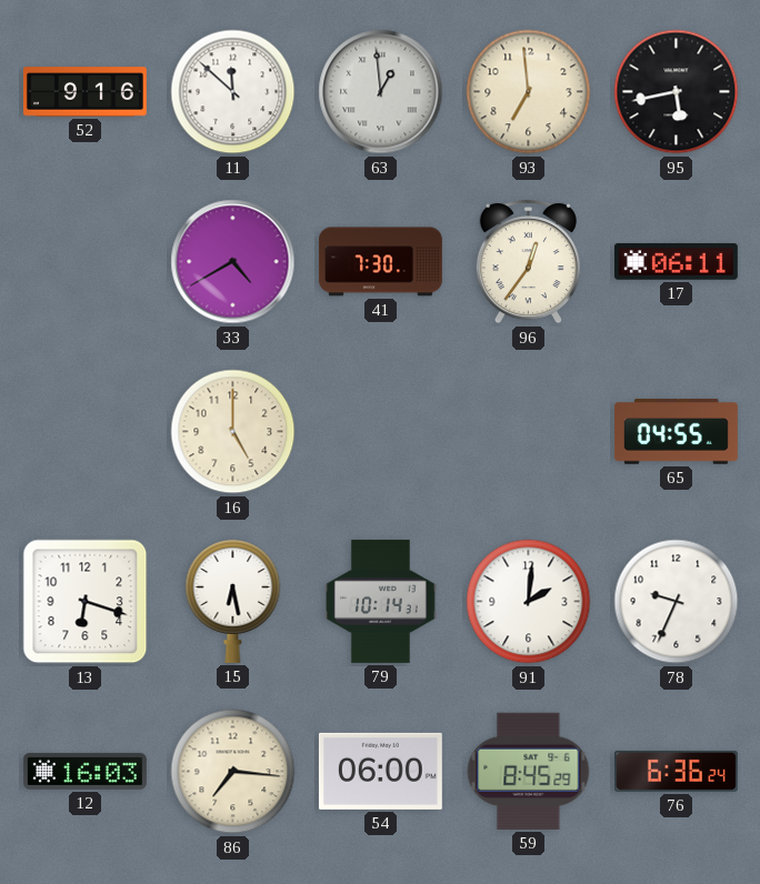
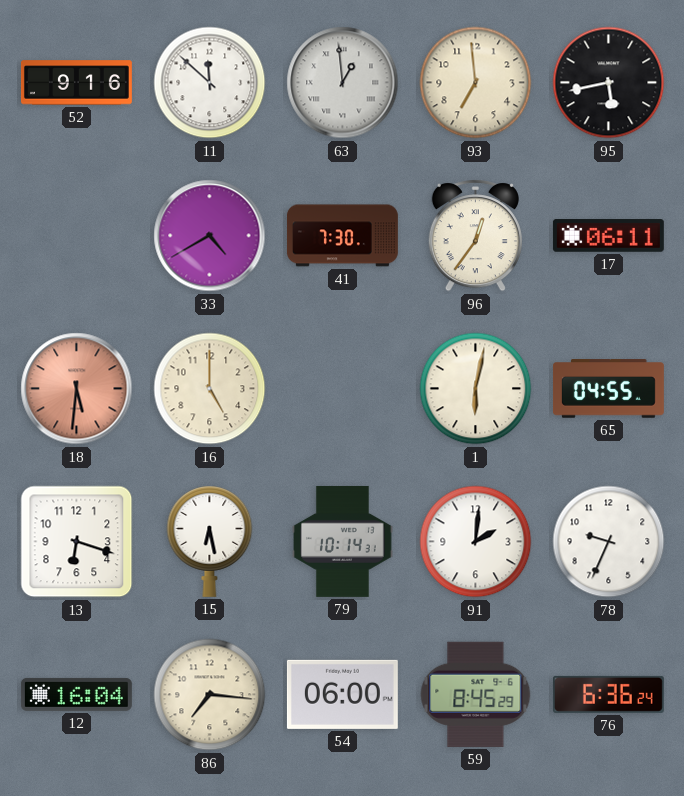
18: none -> 5:31
1: none -> 6:02
12: 16:03 -> 16:04
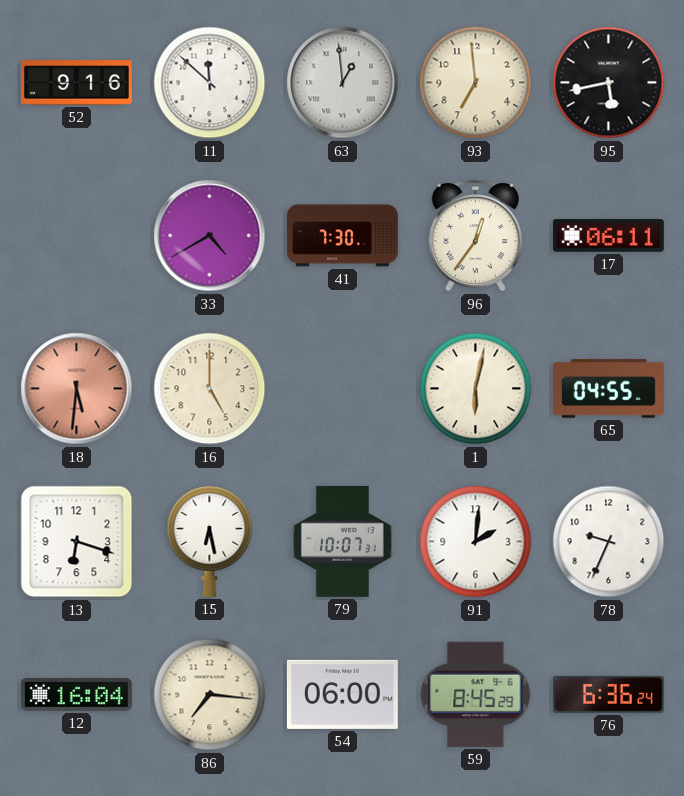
79: 10:14 -> 10:07
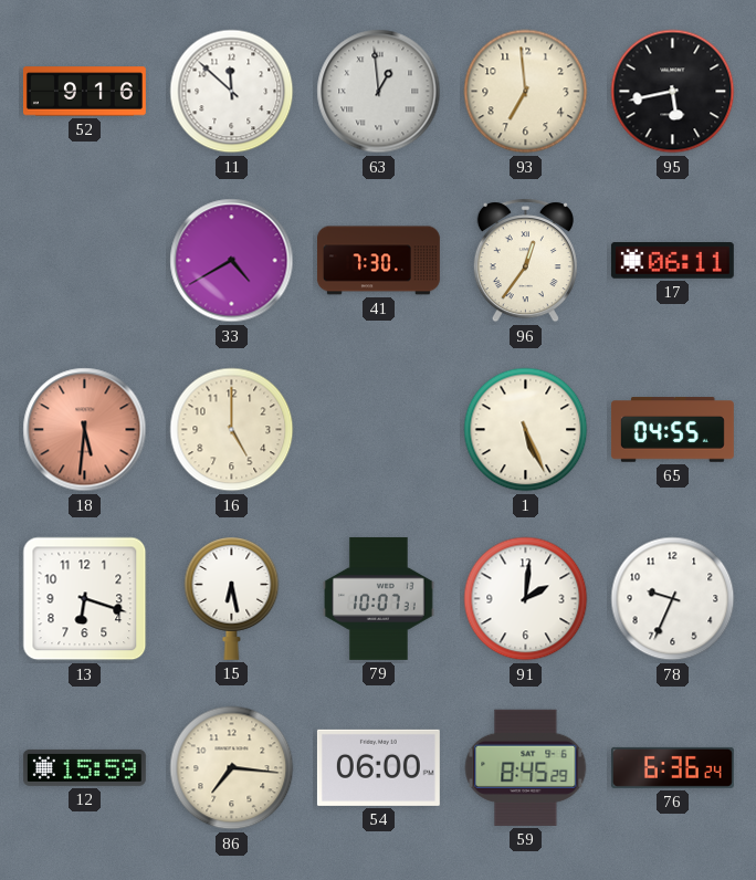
1: 6:02 -> 5:26
12: 16:04 -> 15:59
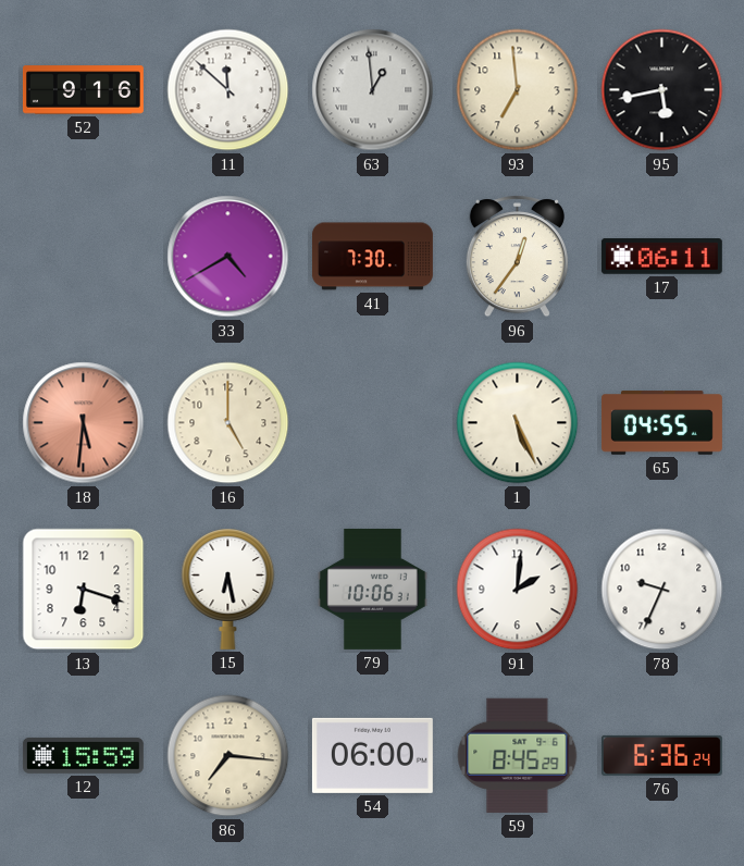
79: 10:07 -> 10:06
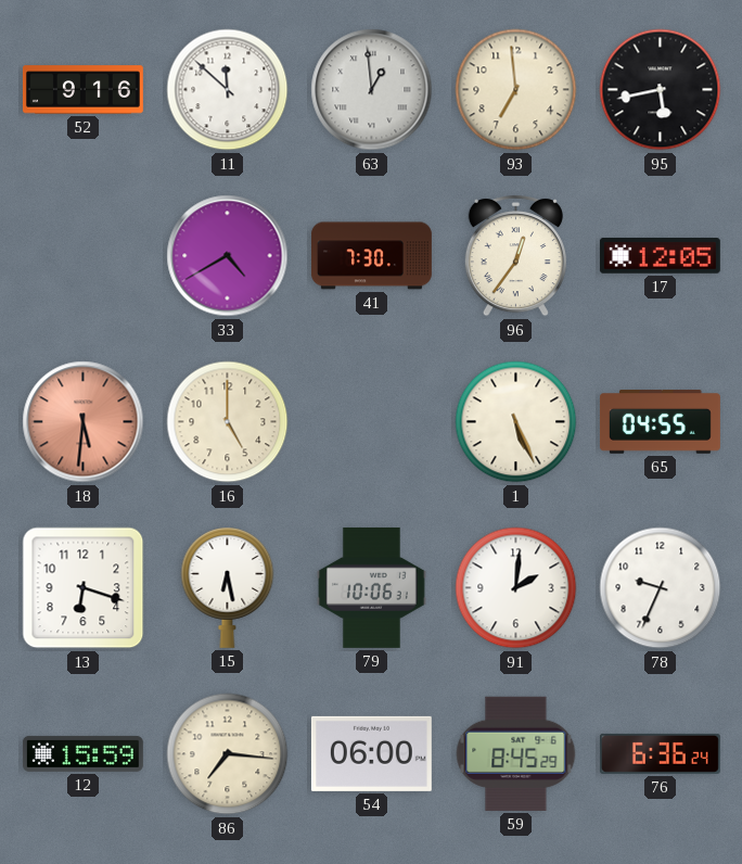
17: 06:11 -> 12:05
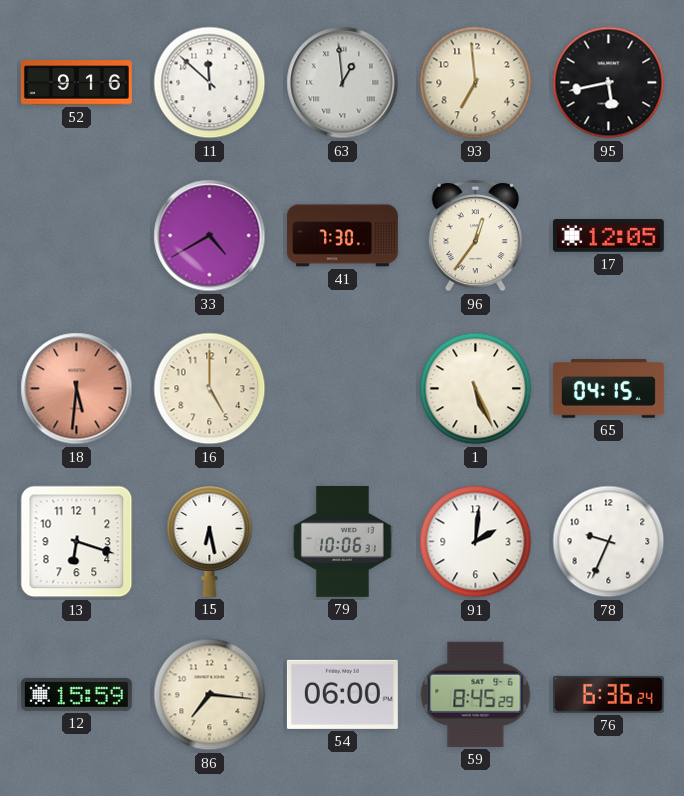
65: 04:55 -> 04:15
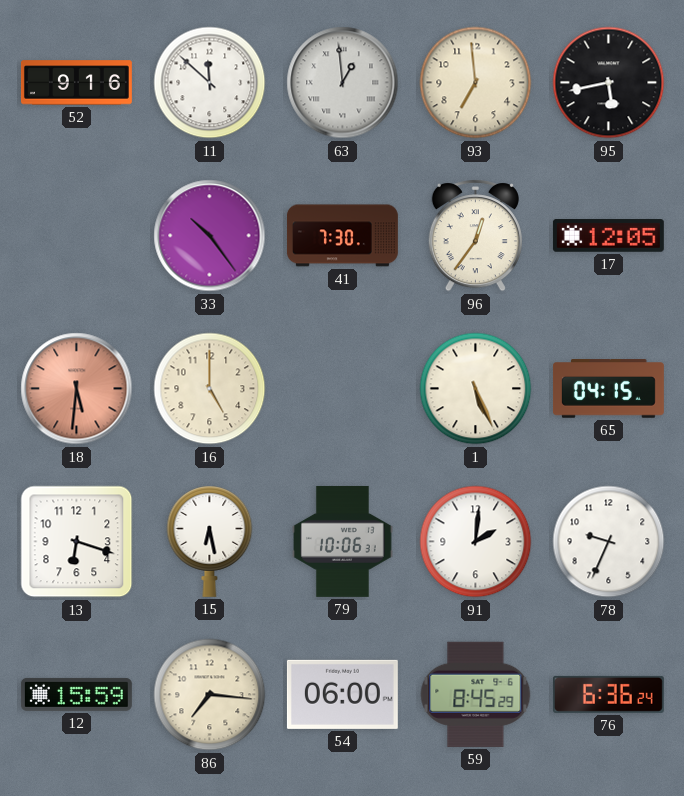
33: 4:40 -> 10:24
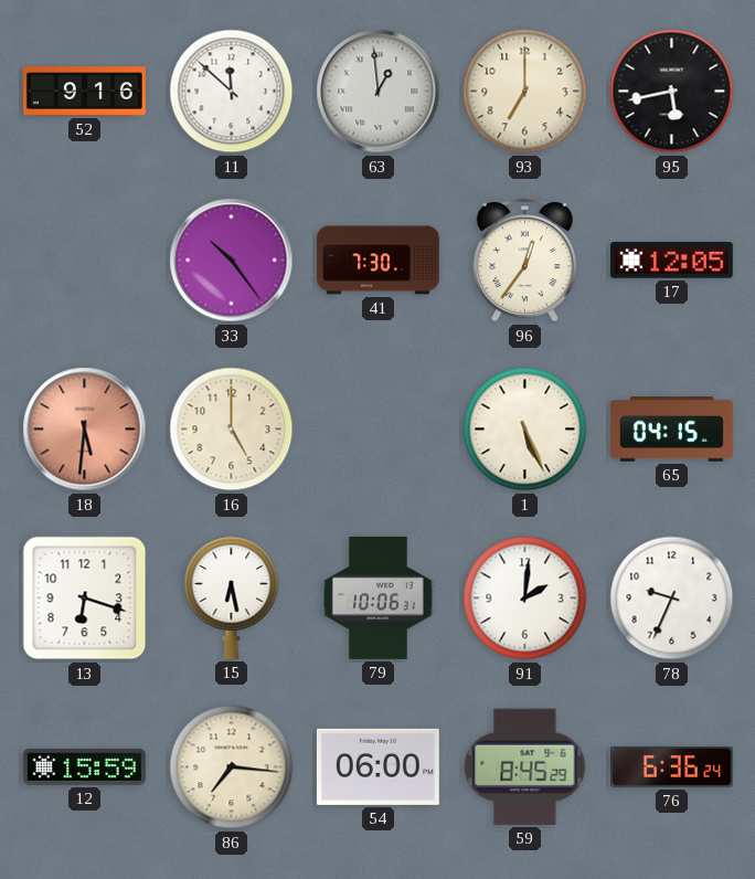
93: 6:59 -> 7:00
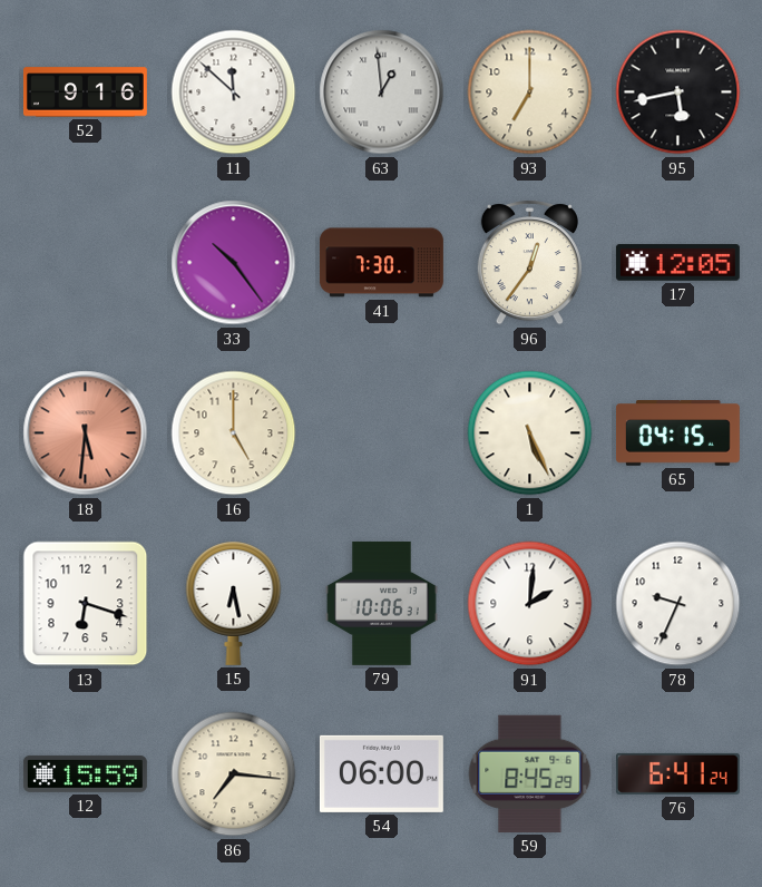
76: 6:36 -> 6:41
